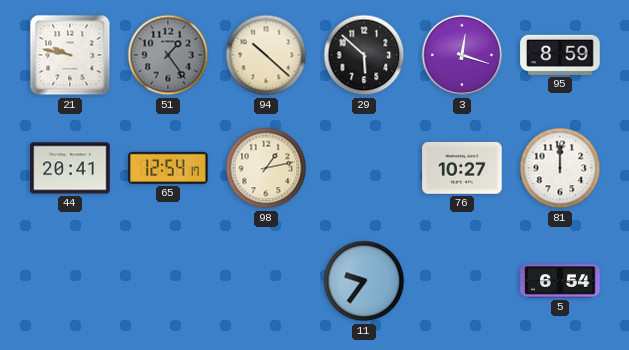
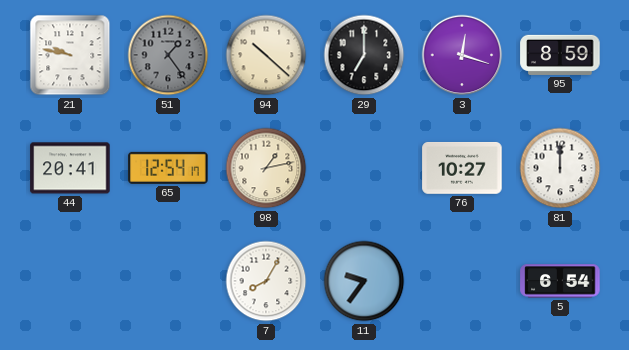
29: 5:52 -> 7:00
7: none -> 8:05
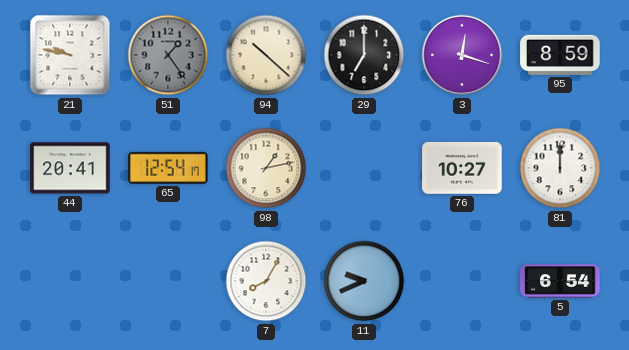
11: 9:36 -> 9:41
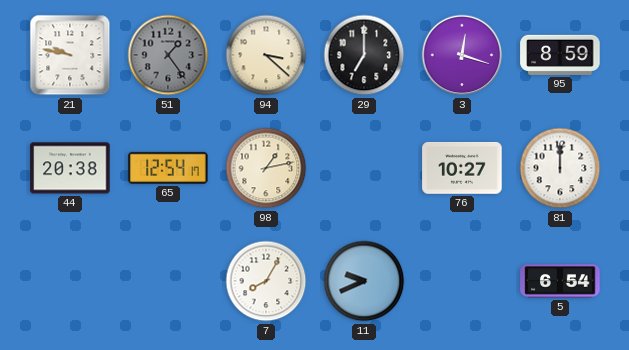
94: 10:22 -> 3:22
44: 20:41 -> 20:38
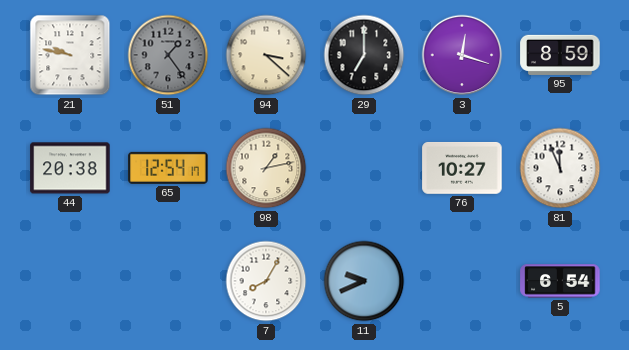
81: 12:00 -> 11:56
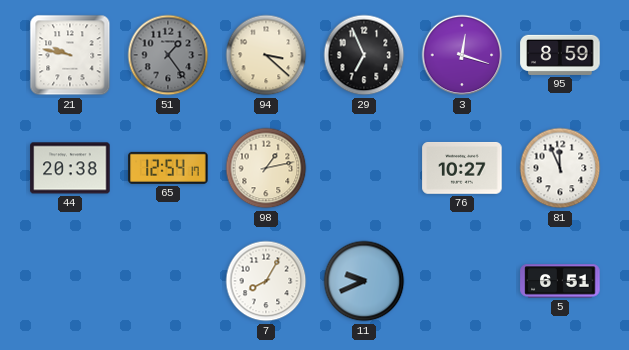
29: 7:00 -> 6:56
5: 6:54 -> 6:51
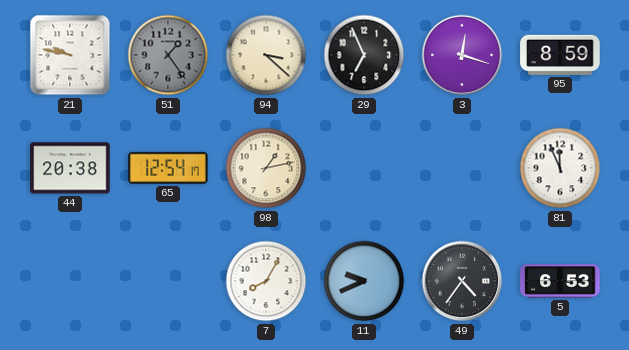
76: 10:27 -> none
49: none -> 4:36
5: 6:51 -> 6:53
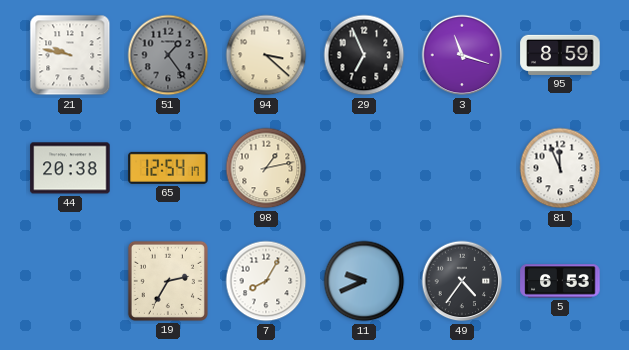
3: 12:18 -> 11:18
19: none -> 2:35
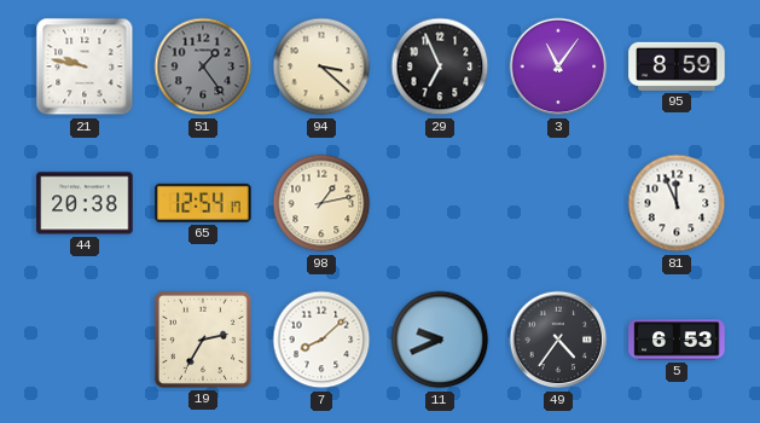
3: 11:18 -> 11:06
7: 8:05 -> 8:08
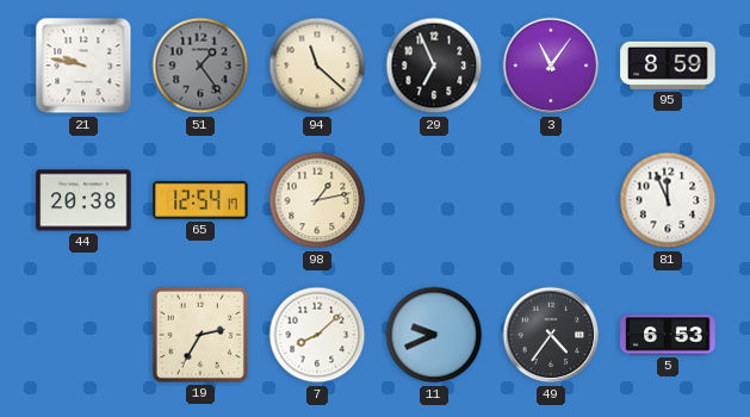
94: 3:22 -> 11:22
